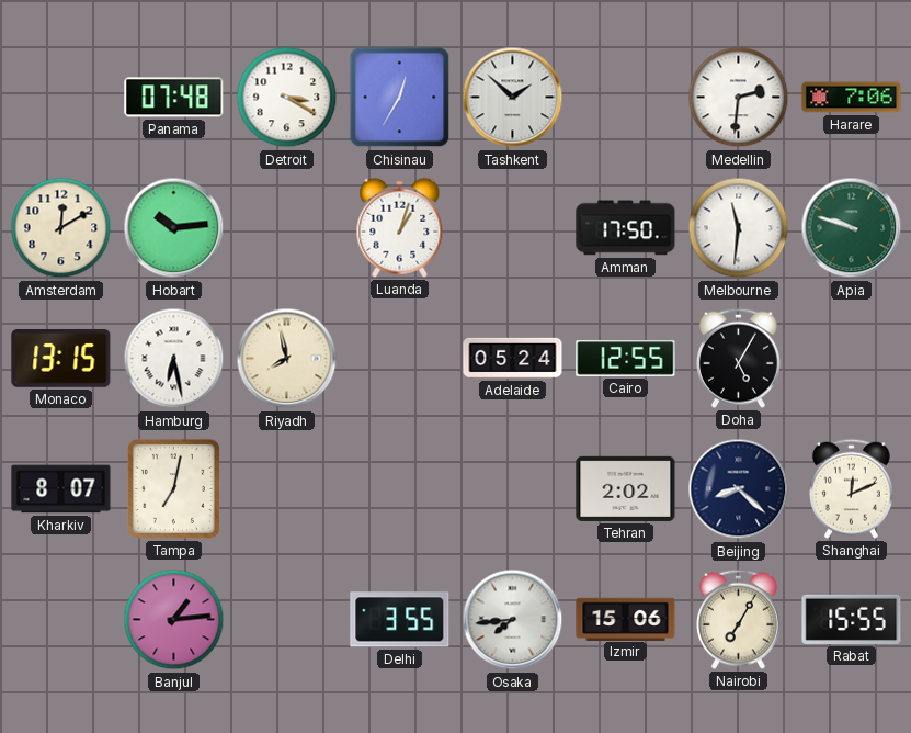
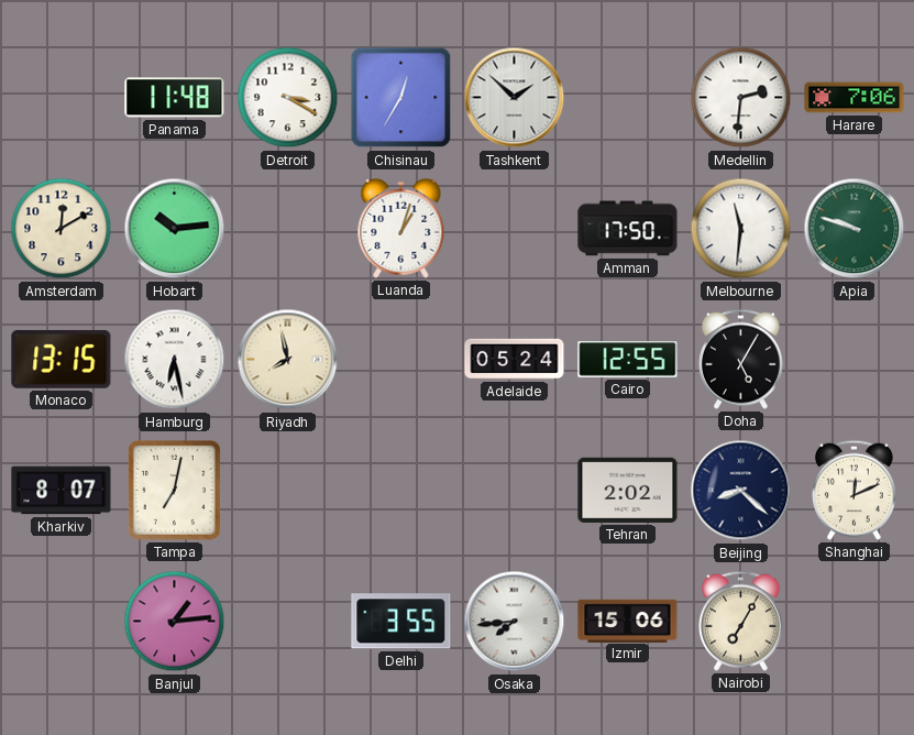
Panama: 07:48 -> 11:48
Rabat: 15:55 -> none
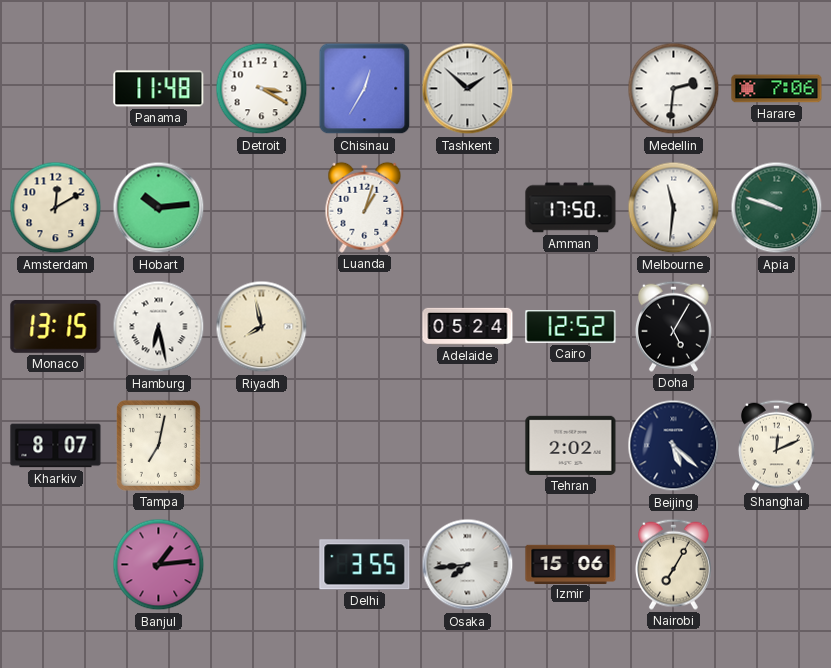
Cairo: 12:55 -> 12:52
Beijing: 8:22 -> 5:22
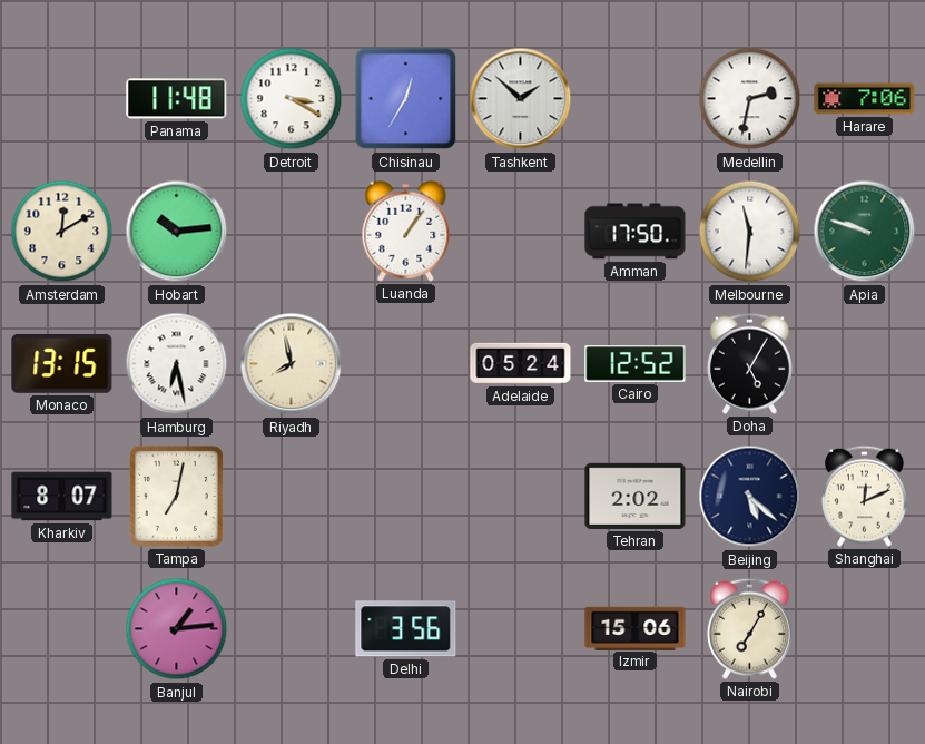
Medellin: 2:31 -> 2:32
Luanda: 1:03 -> 1:06
Delhi: 3:55 -> 3:56
Osaka: 7:44 -> none
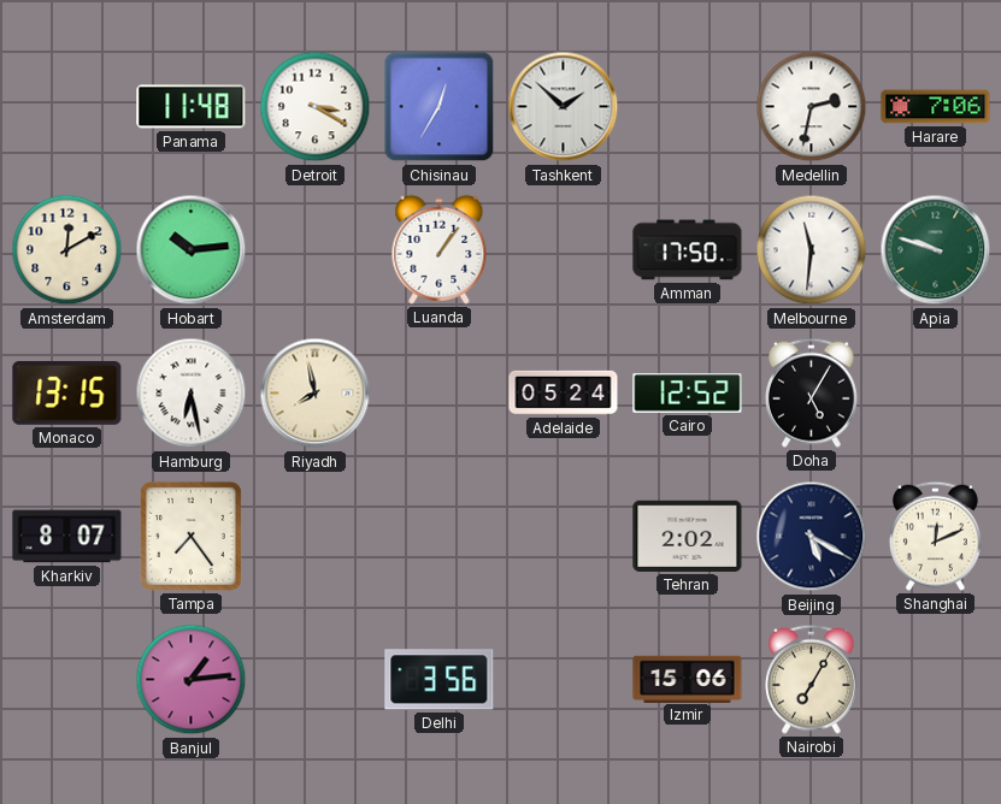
Tampa: 7:02 -> 7:24
Beijing: 5:22 -> 5:20
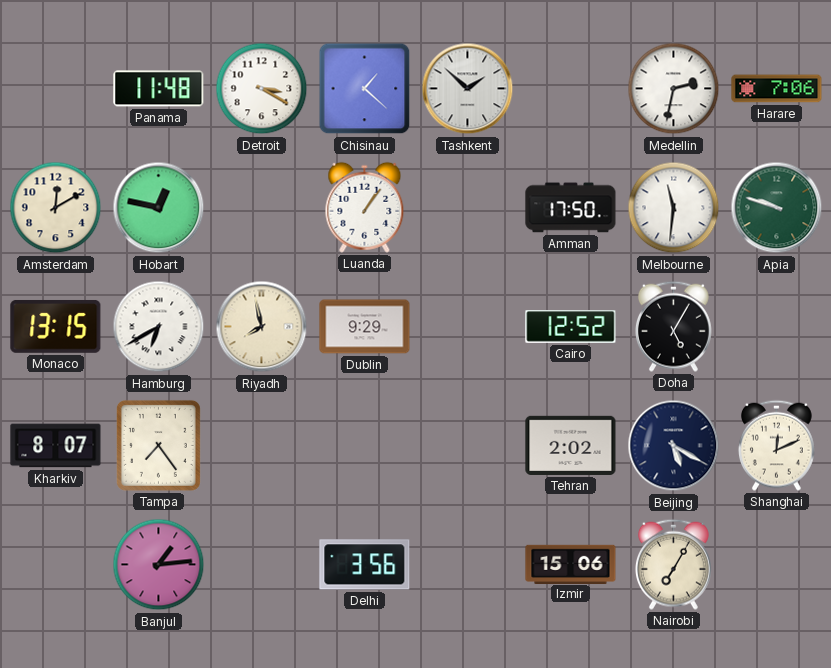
Chisinau: 12:35 -> 1:22
Hobart: 10:14 -> 12:47
Hamburg: 6:28 -> 6:40
Dublin: none -> 9:29
Adelaide: 05:24 -> none
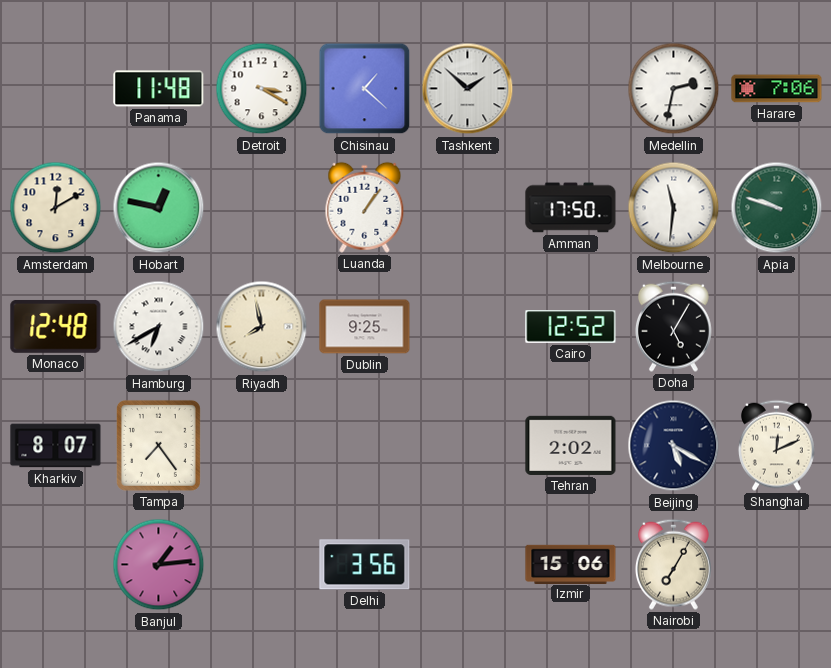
Monaco: 13:15 -> 12:48
Dublin: 9:29 -> 9:25
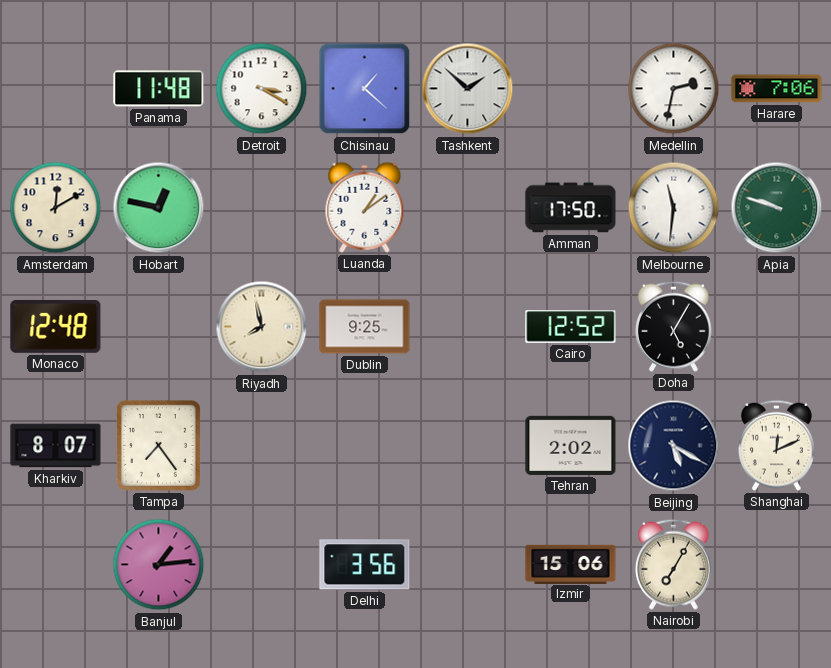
Luanda: 1:06 -> 1:09
Hamburg: 6:40 -> none
